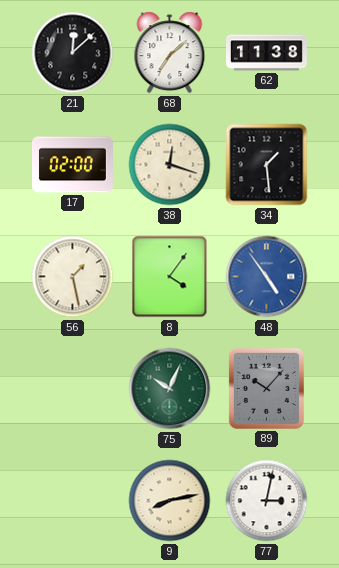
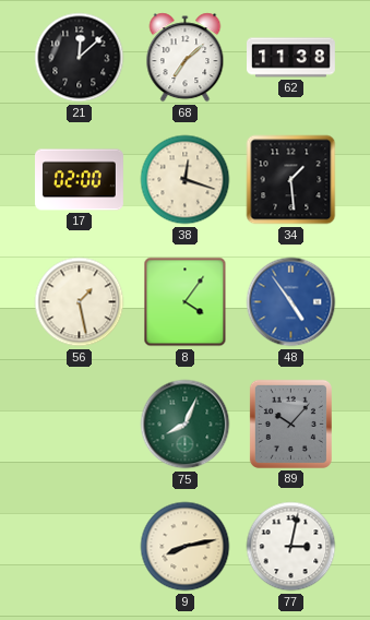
75: 10:04 -> 8:04
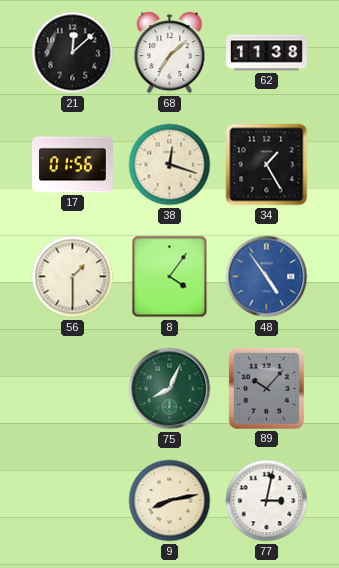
17: 02:00 -> 01:56
34: 1:29 -> 1:25
56: 1:28 -> 1:30
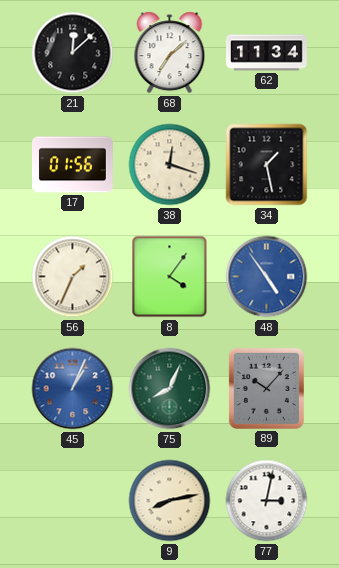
62: 11:38 -> 11:34
34: 1:25 -> 1:28
56: 1:30 -> 1:34
45: none -> 1:04
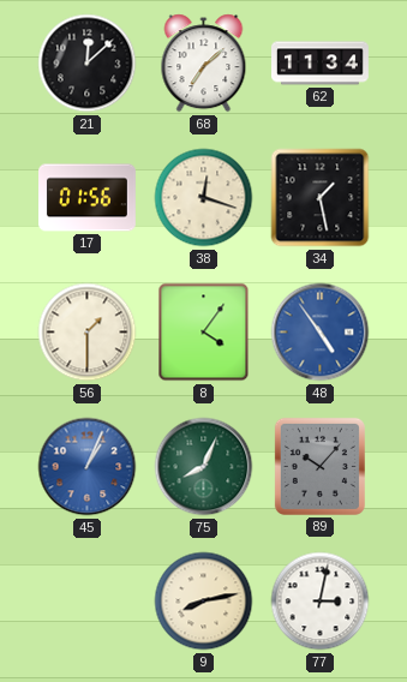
56: 1:34 -> 1:30
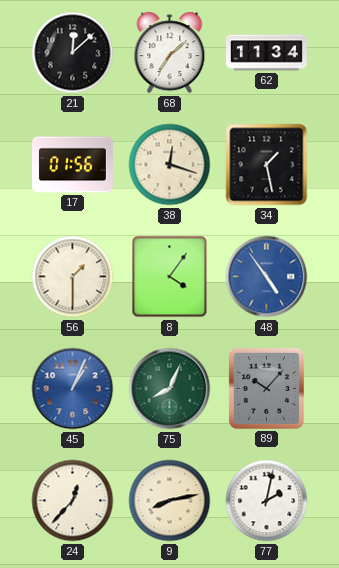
24: none -> 12:37
77: 3:02 -> 2:02
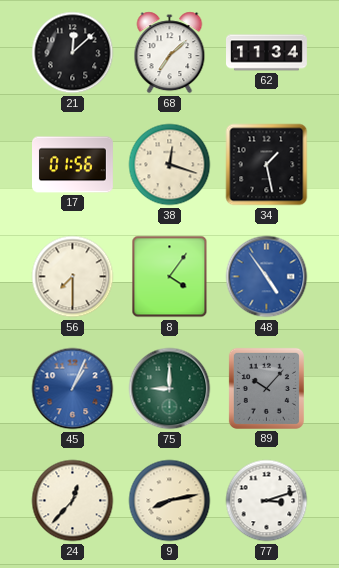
56: 1:30 -> 7:30
75: 8:04 -> 9:00
77: 2:02 -> 3:12
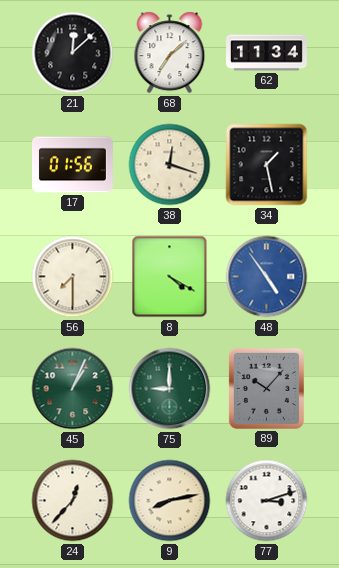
8: 4:06 -> 4:20
45 dial: blue -> green
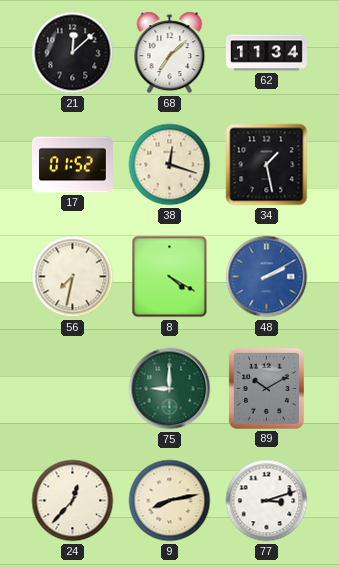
17: 01:56 -> 01:52
56: 7:30 -> 7:32
48: 4:54 -> 2:10
45: 1:04 -> none
89: 10:07 -> 10:10
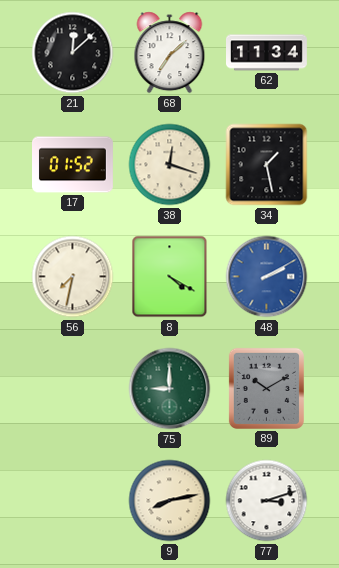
24: 12:37 -> none
